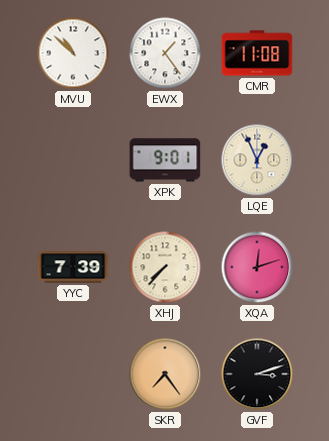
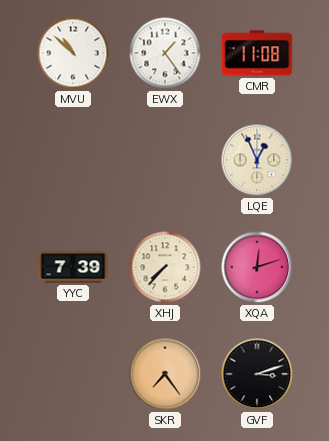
XPK: 9:01 -> none
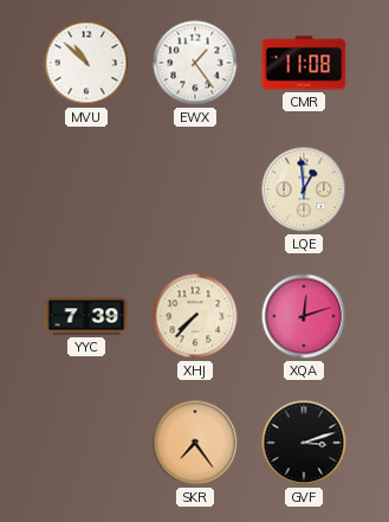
LQE: 12:56 -> 12:59
